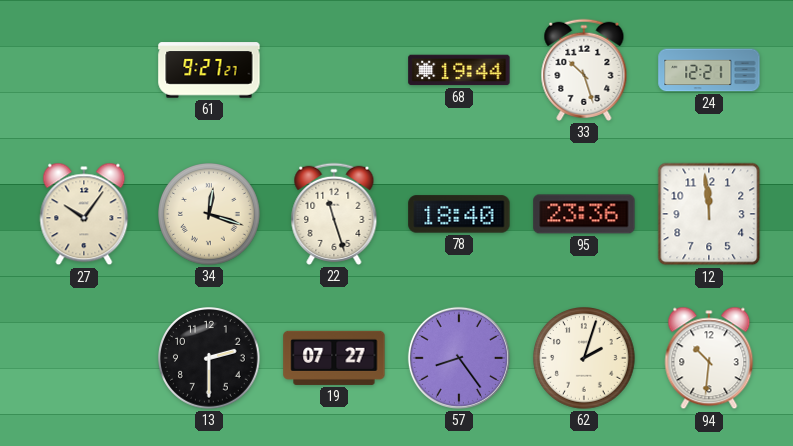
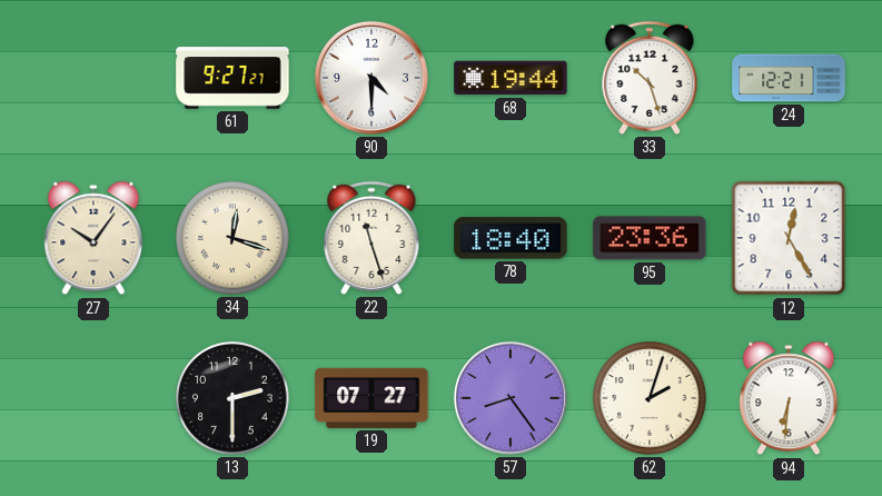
90: none -> 4:30
12: 11:59 -> 12:25
94: 10:31 -> 6:31
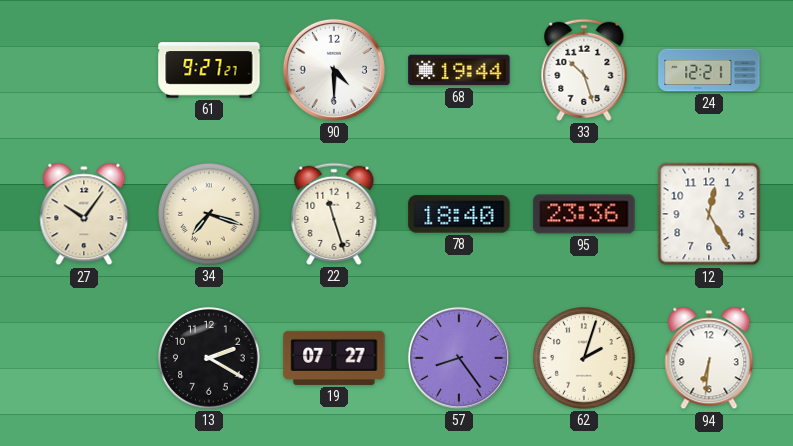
34: 12:18 -> 7:18
13: 2:30 -> 2:20
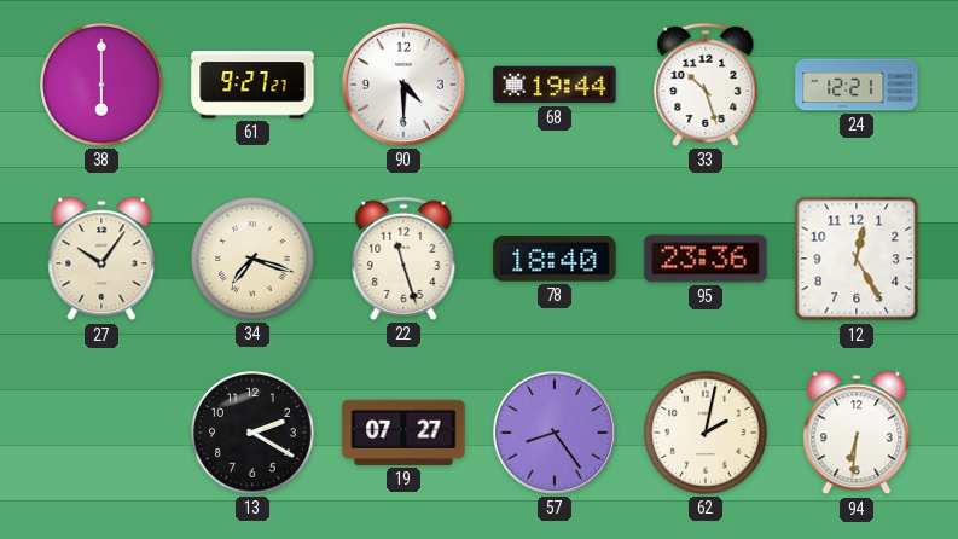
38: none -> 6:00
62: 2:03 -> 2:02
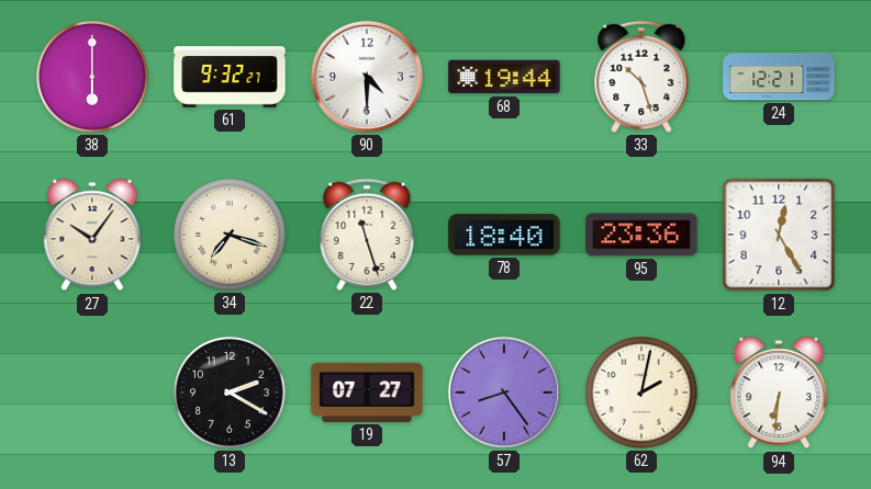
61: 9:27 -> 9:32
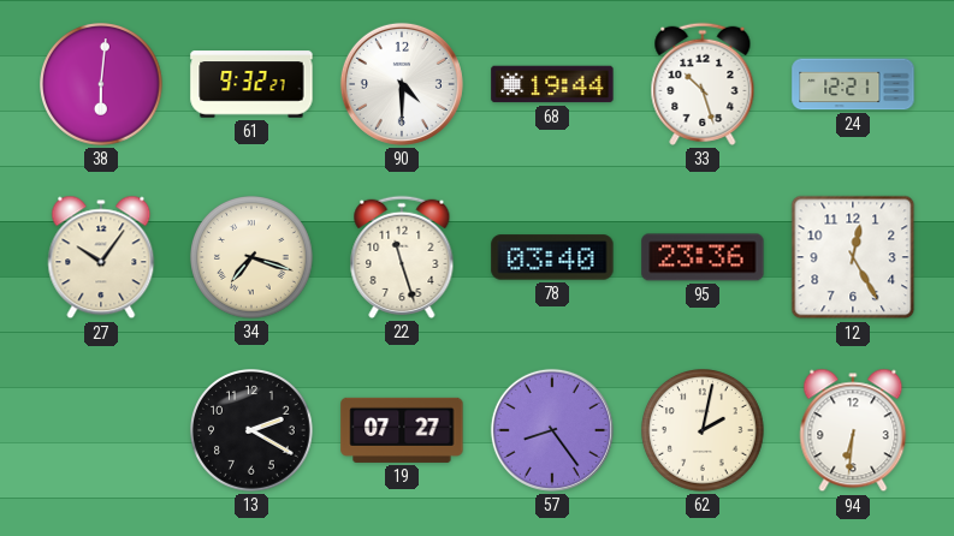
38: 6:00 -> 6:01
78: 18:40 -> 03:40
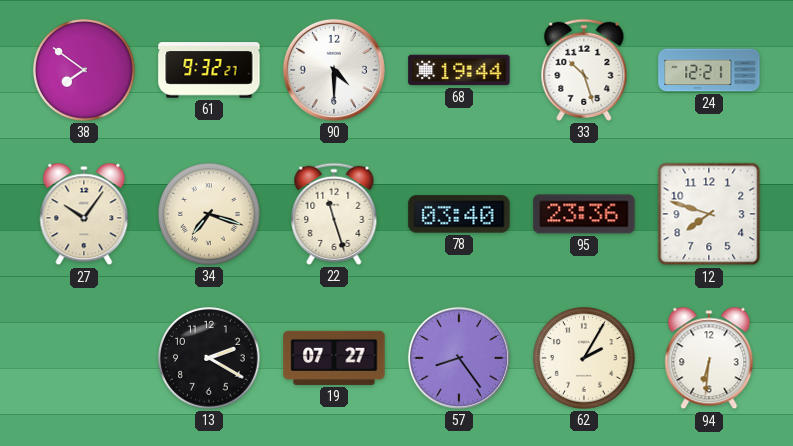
38: 6:01 -> 7:51
12: 12:25 -> 7:48
62: 2:02 -> 2:05
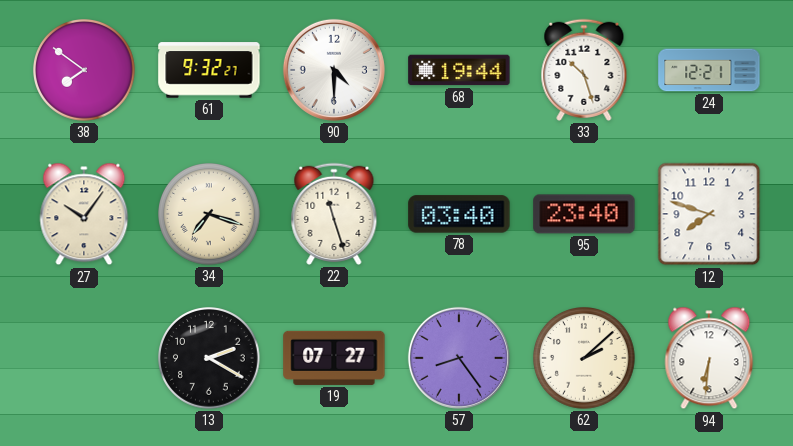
95: 23:36 -> 23:40
62: 2:05 -> 2:08
